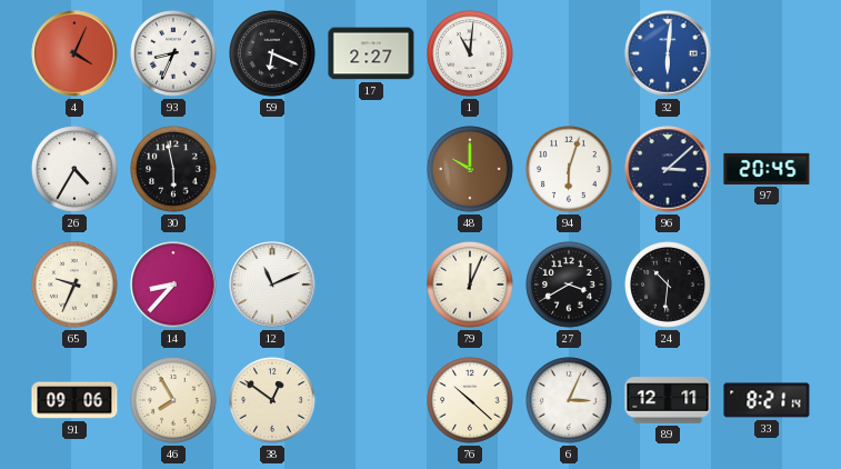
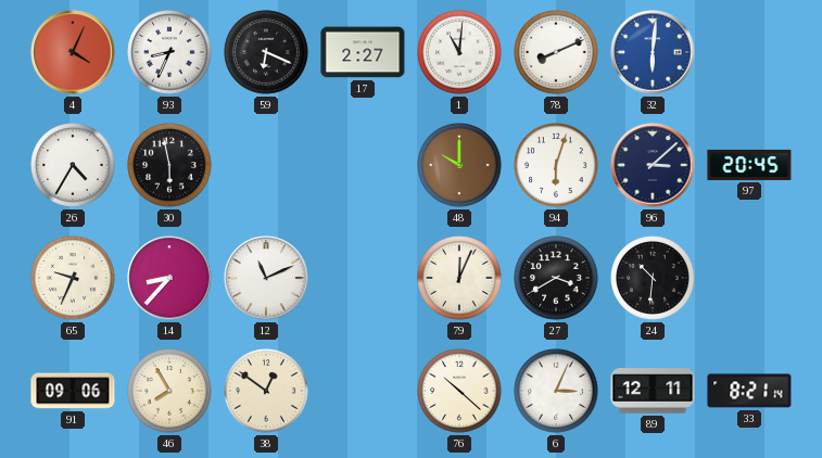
78: none -> 8:11
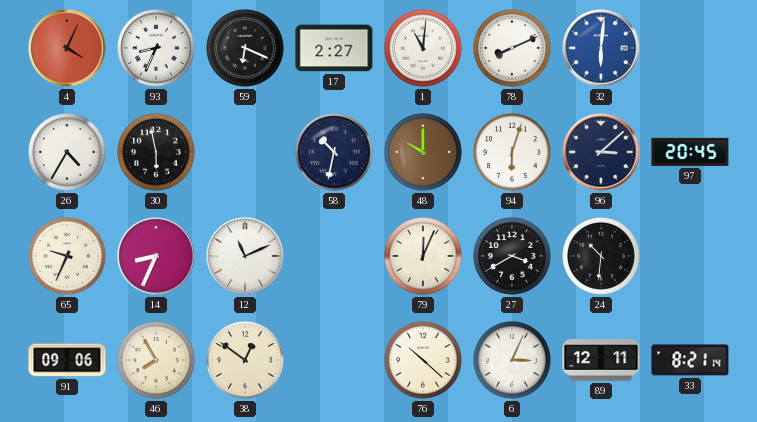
58: none -> 10:32
14: 8:37 -> 8:34
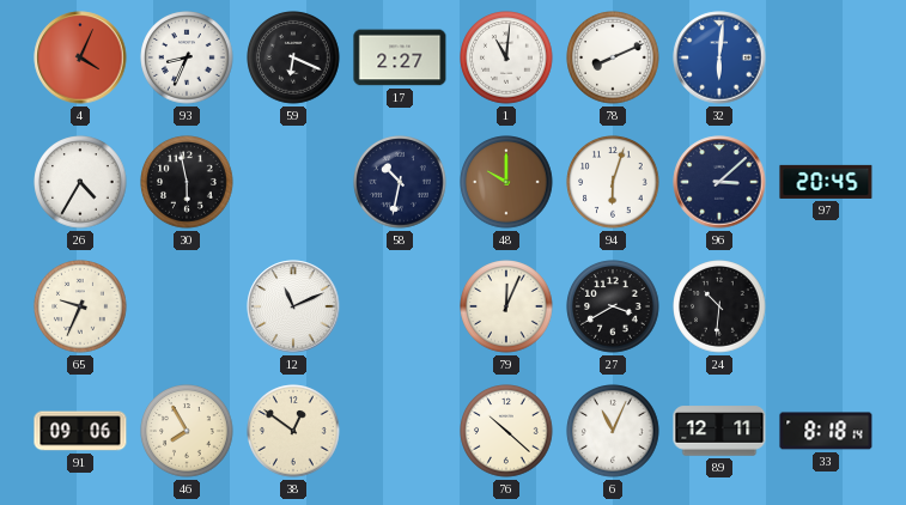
14: 8:34 -> none
6: 3:04 -> 11:04
33: 8:21 -> 8:18
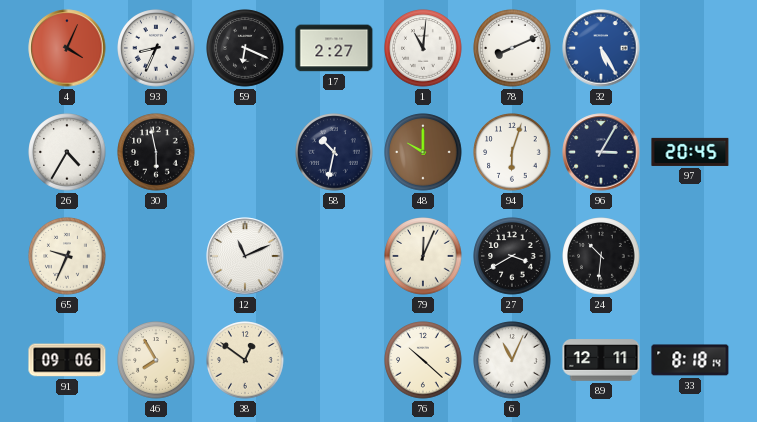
32: 6:01 -> 5:25
96: 3:08 -> 3:05
